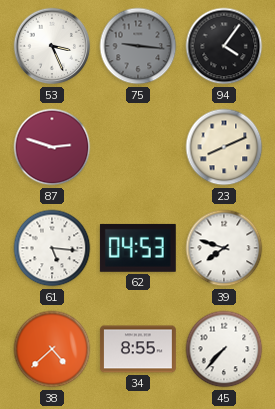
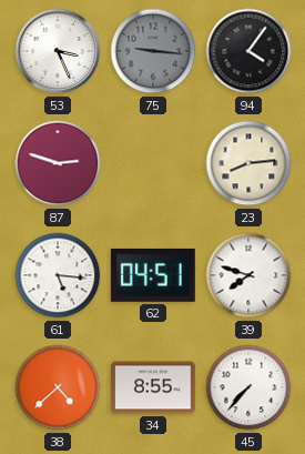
23: 8:11 -> 8:14
62: 04:53 -> 04:51
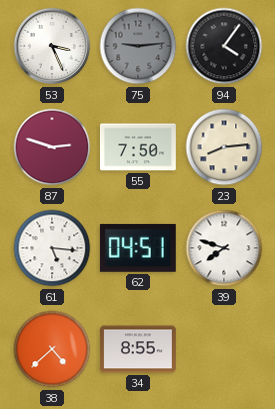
75: 9:16 -> 9:14
55: none -> 7:50
45: 7:37 -> none
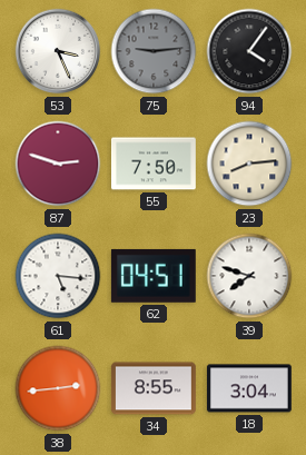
38: 4:38 -> 2:44
18: none -> 3:04
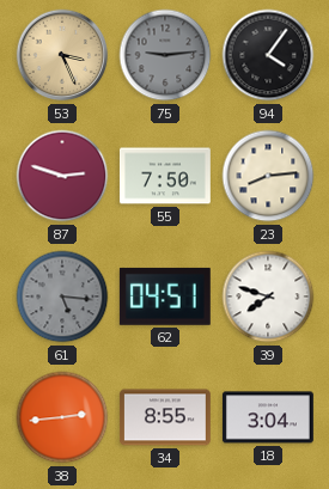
53 dial: white -> champagne
61 dial: white -> grey
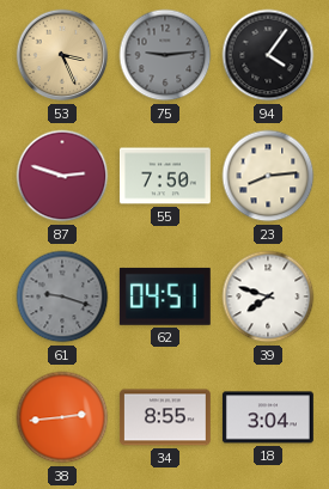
61: 5:16 -> 9:18
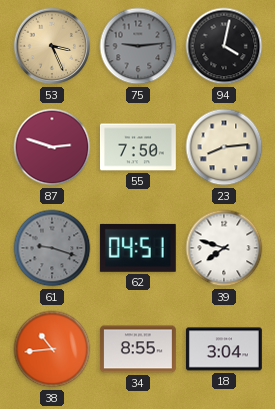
94: 4:06 -> 4:02
38: 2:44 -> 10:44
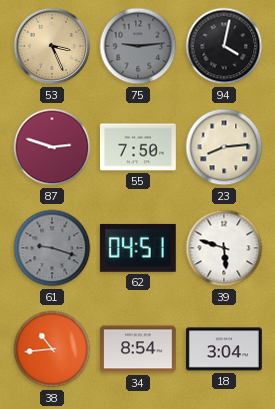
39: 7:48 -> 5:48
34: 8:55 -> 8:54
